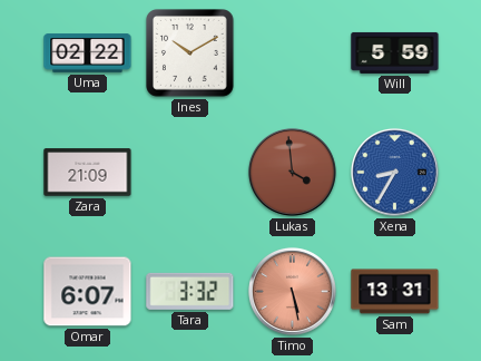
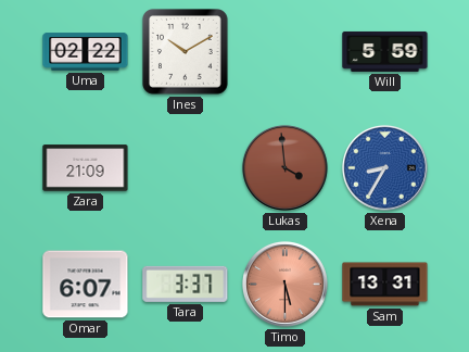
Tara: 3:32 -> 3:37
Timo: 5:28 -> 5:30
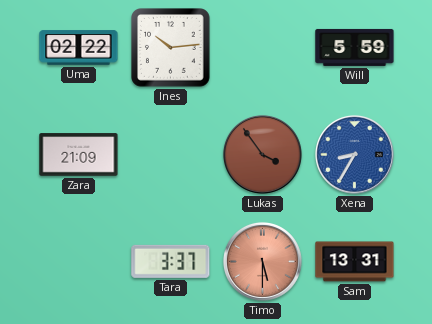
Ines: 10:10 -> 10:14
Lukas: 3:59 -> 3:54
Omar: 6:07 -> none
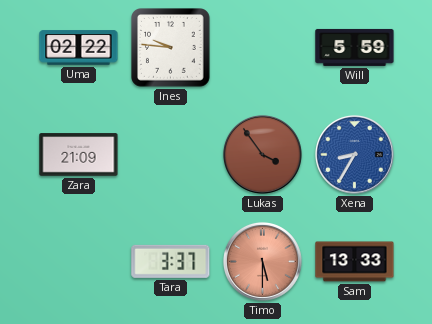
Ines: 10:14 -> 9:46
Sam: 13:31 -> 13:33
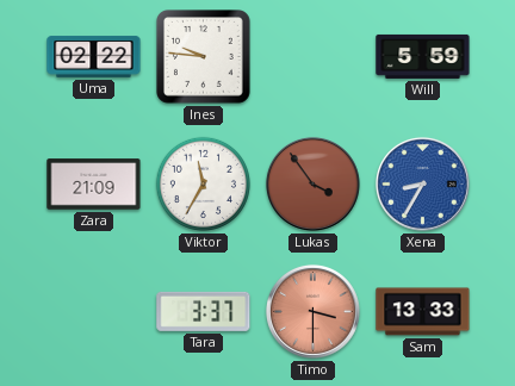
Viktor: none -> 11:35
Timo: 5:30 -> 3:30
